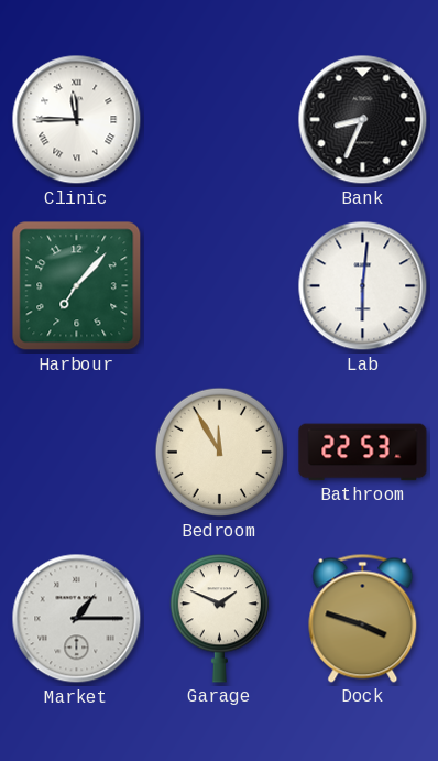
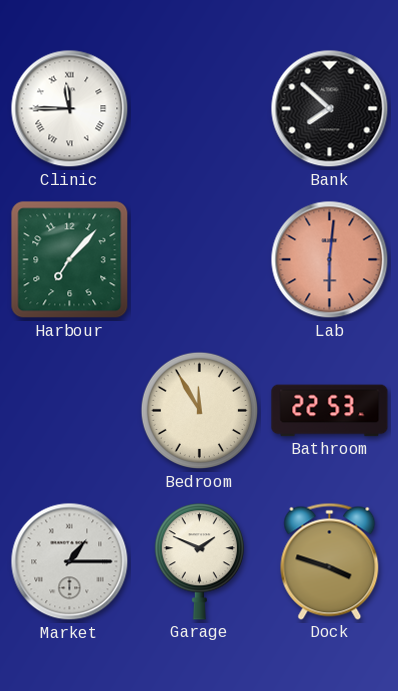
Bank: 8:34 -> 7:52
Lab dial: white -> salmon
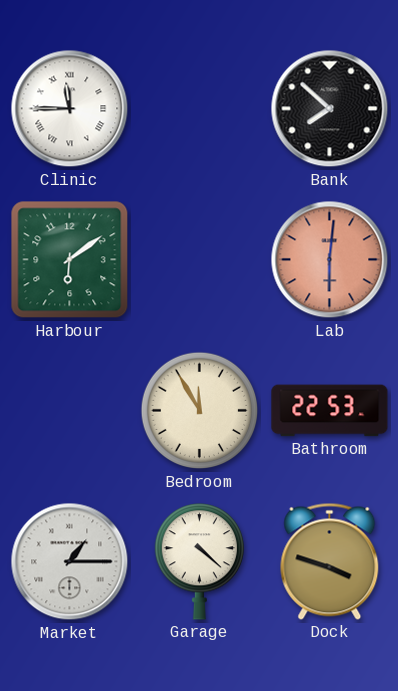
Harbour: 7:07 -> 6:09
Garage: 1:49 -> 4:22
